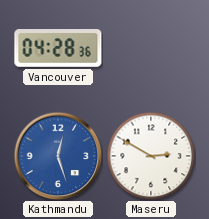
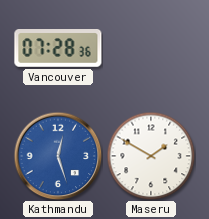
Vancouver: 04:28 -> 07:28
Maseru: 2:50 -> 1:50
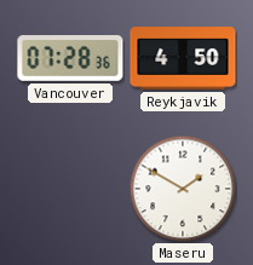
Reykjavik: none -> 4:50
Kathmandu: 12:27 -> none
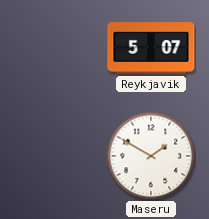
Vancouver: 07:28 -> none
Reykjavik: 4:50 -> 5:07
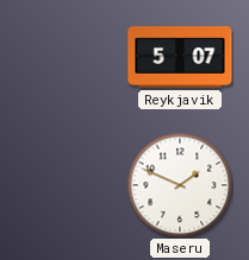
Maseru: 1:50 -> 1:49
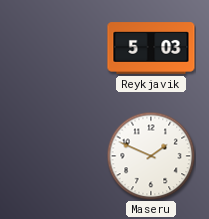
Reykjavik: 5:07 -> 5:03
